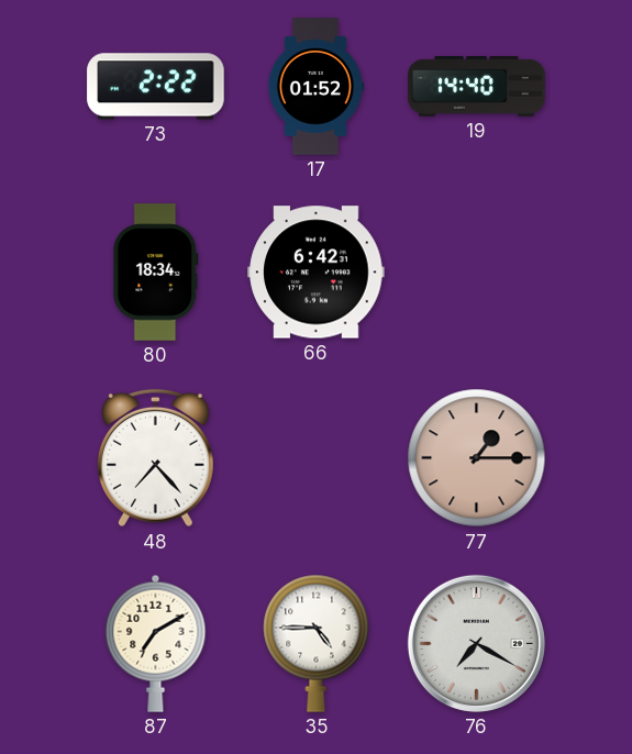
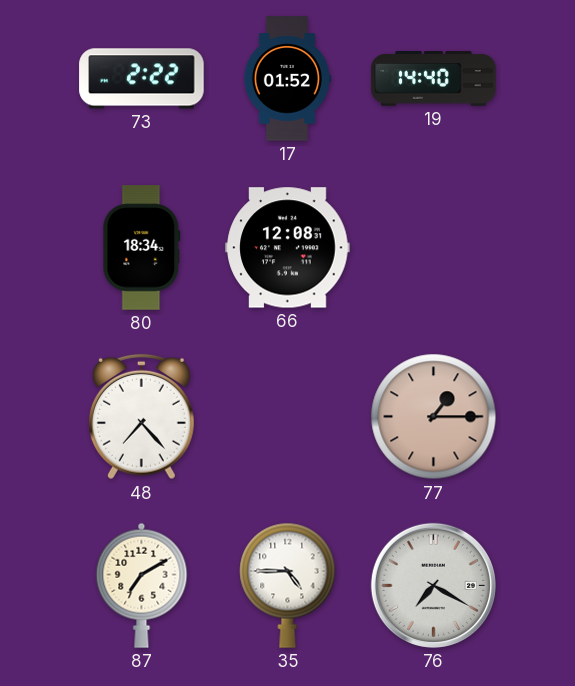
66: 6:42 -> 12:08
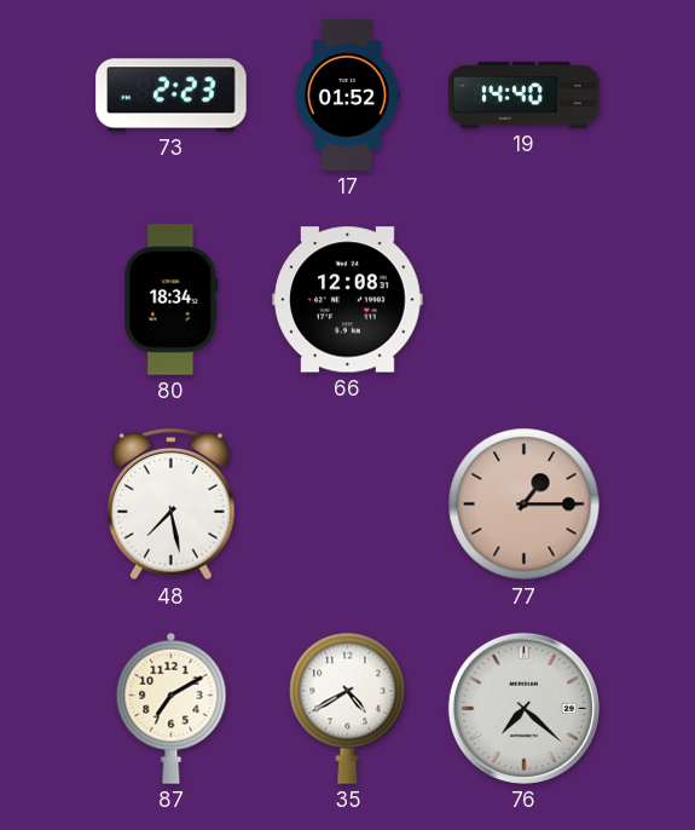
73: 2:22 -> 2:23
48: 7:23 -> 7:28
35: 4:45 -> 4:40
76: 7:20 -> 7:22
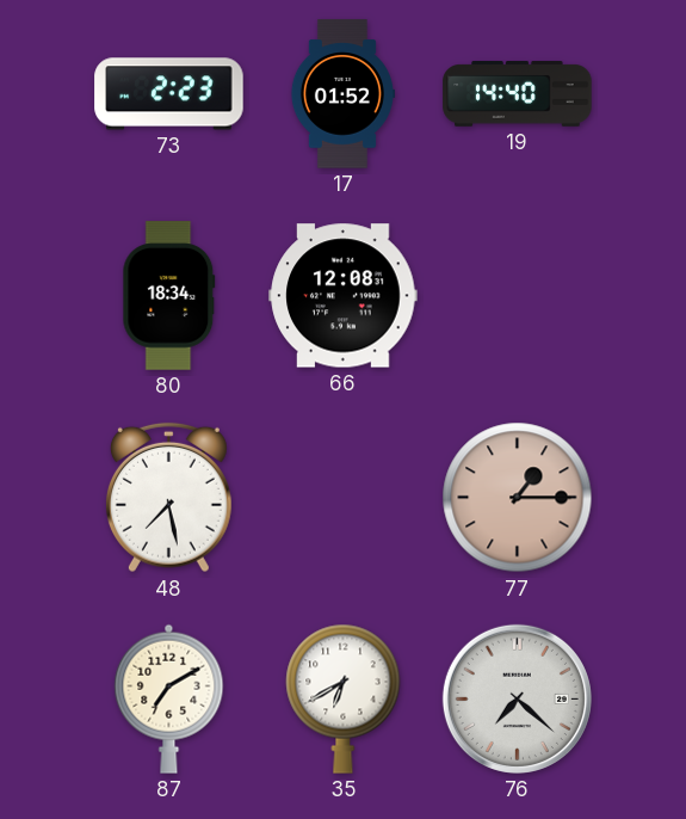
35: 4:40 -> 6:40
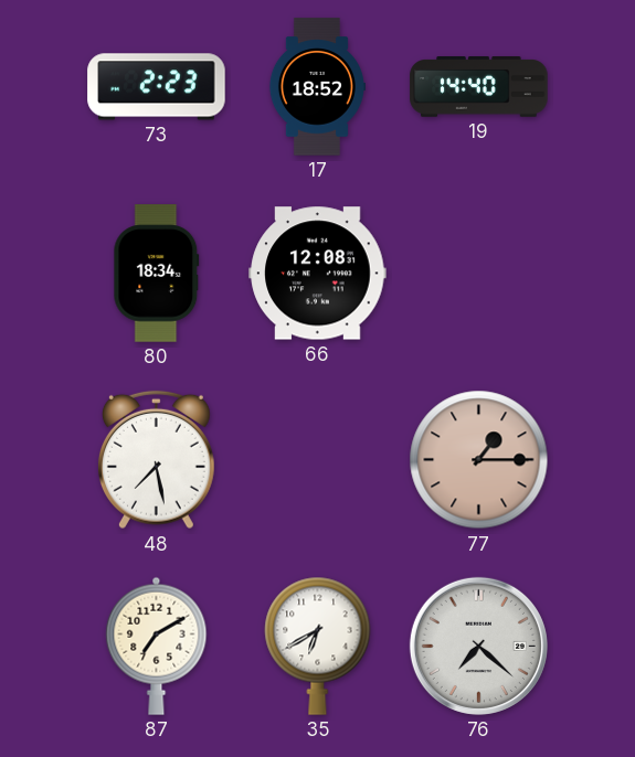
17: 01:52 -> 18:52
